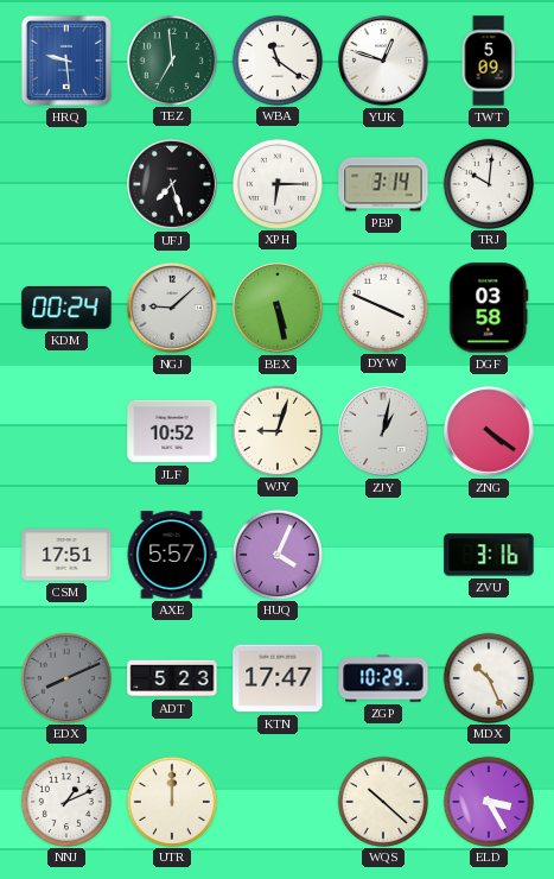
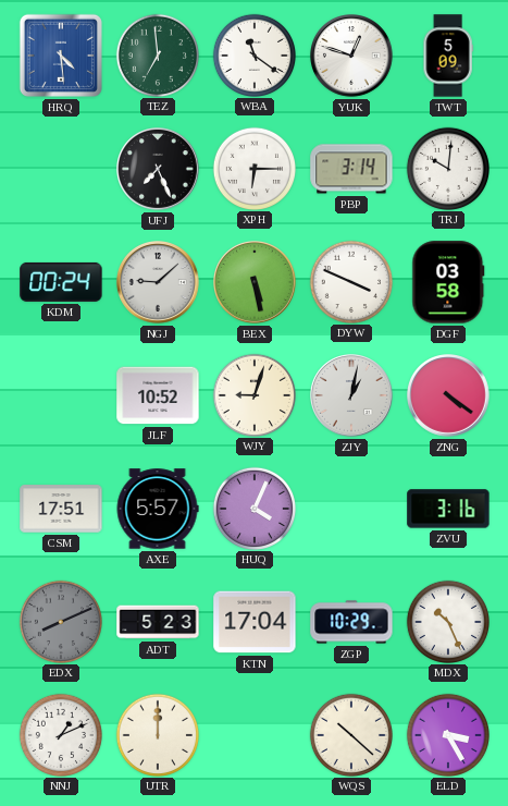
HRQ: 9:29 -> 4:29
UFJ: 7:27 -> 7:26
KTN: 17:47 -> 17:04
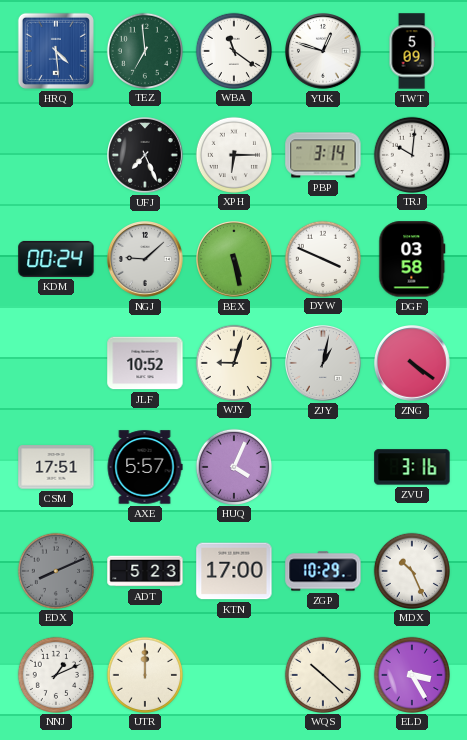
KTN: 17:04 -> 17:00
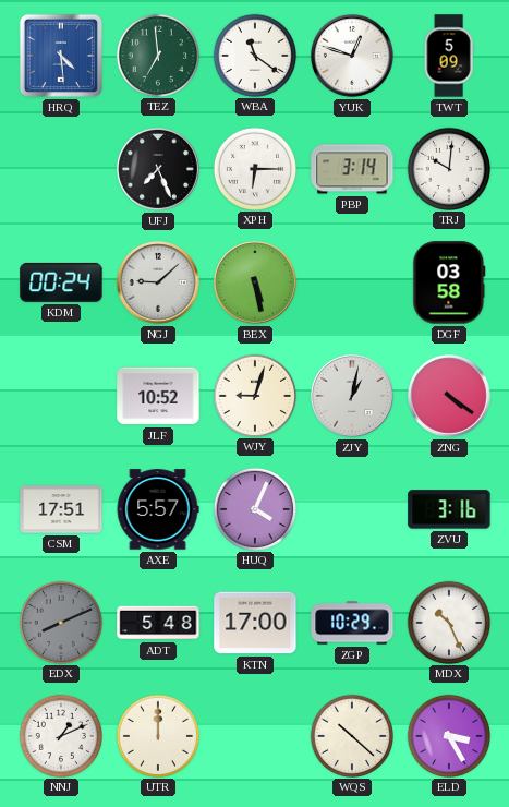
DYW: 3:49 -> none
ADT: 5:23 -> 5:48
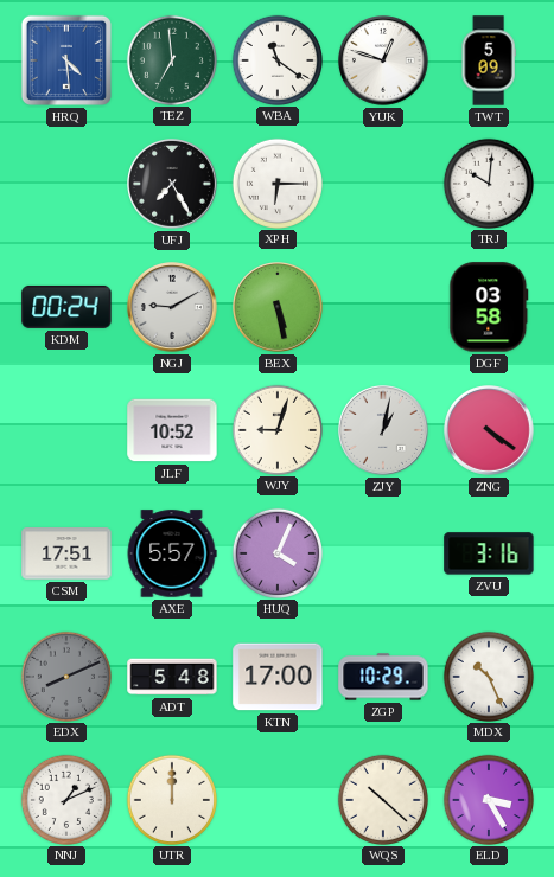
UFJ: 7:26 -> 7:25
PBP: 3:14 -> none
NGJ: 9:08 -> 9:10
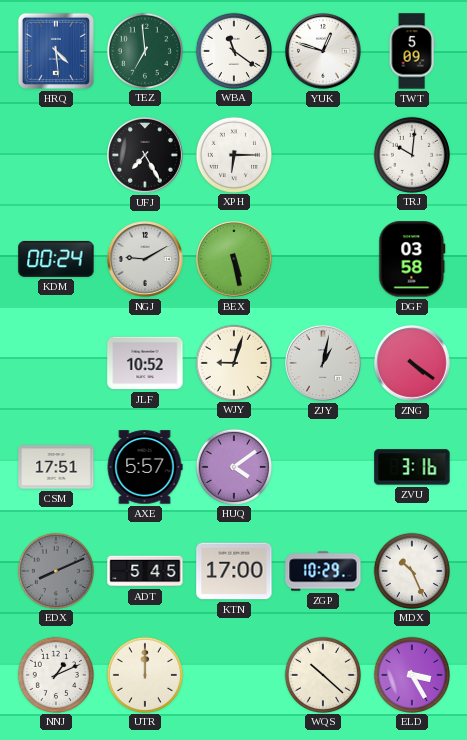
HUQ: 4:04 -> 4:09
ADT: 5:48 -> 5:45
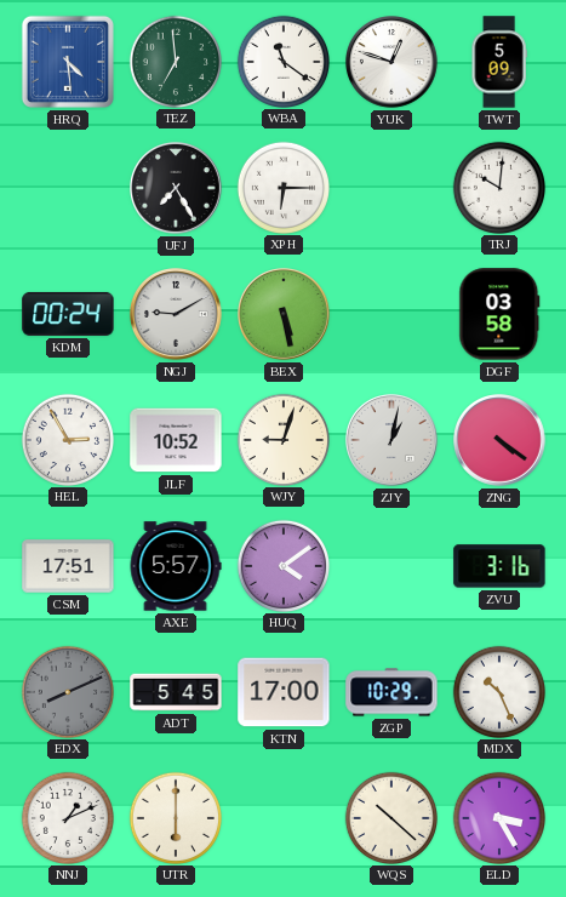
HEL: none -> 2:55
UTR: 12:00 -> 6:00
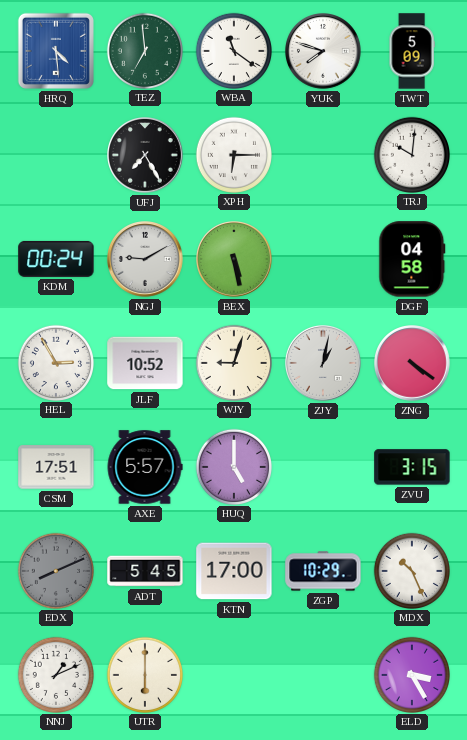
YUK: 12:48 -> 7:48
DGF: 03:58 -> 04:58
HUQ: 4:09 -> 5:00
ZVU: 3:16 -> 3:15
WQS: 10:22 -> none
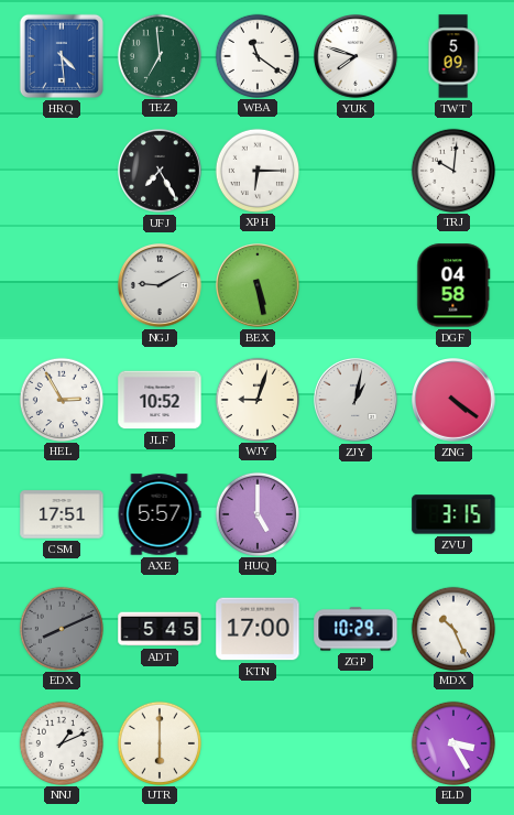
KDM: 00:24 -> none
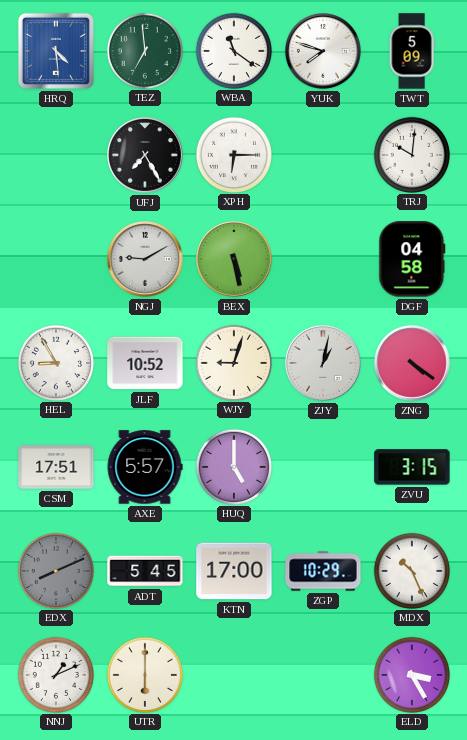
HEL: 2:55 -> 8:55
